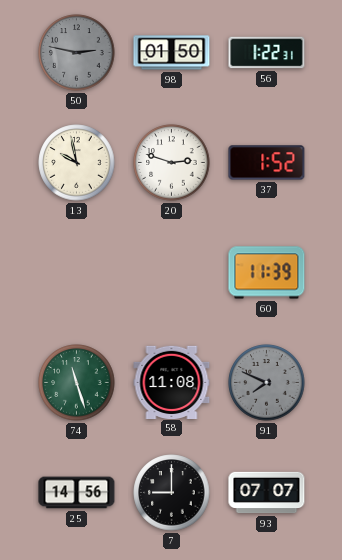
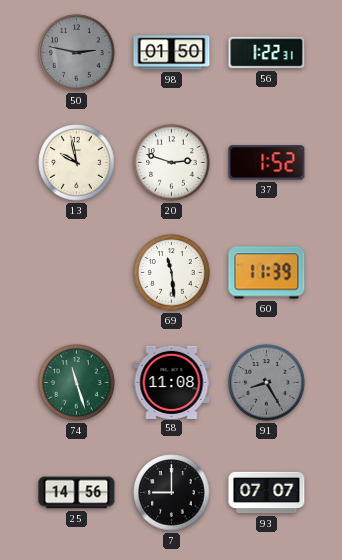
69: none -> 11:29
91: 7:49 -> 8:25
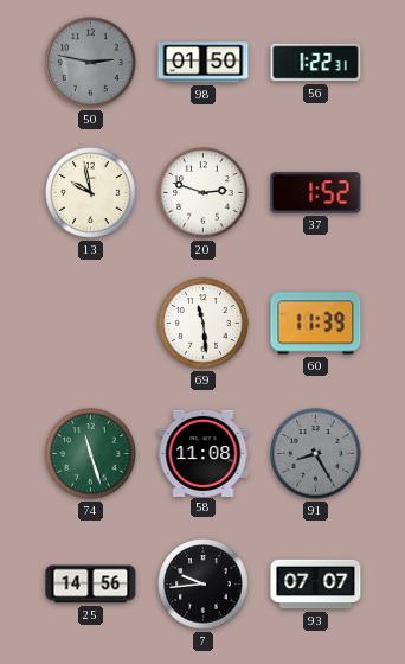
7: 9:00 -> 9:44
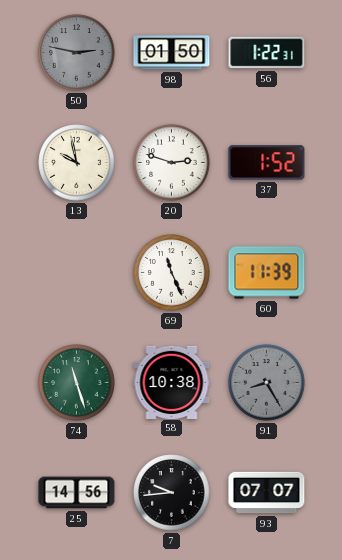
69: 11:29 -> 11:26
58: 11:08 -> 10:38
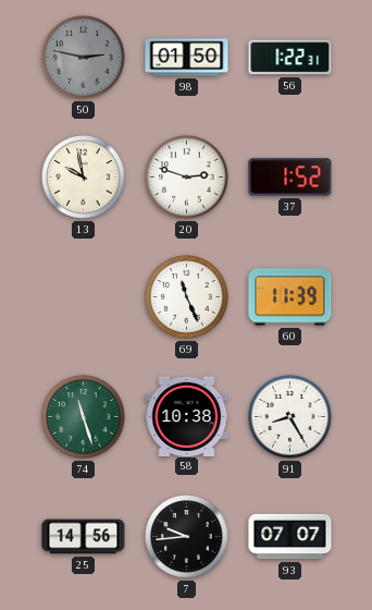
91 dial: grey -> white
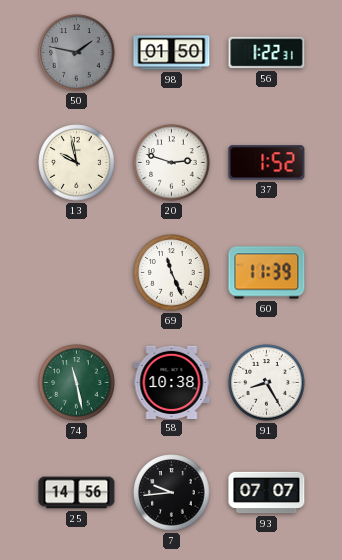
50: 2:47 -> 1:47
74: 11:27 -> 11:28
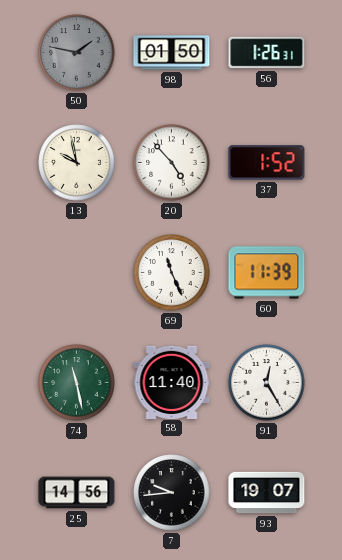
56: 1:22 -> 1:26
20: 2:48 -> 4:53
58: 10:38 -> 11:40
91: 8:25 -> 12:25
93: 07:07 -> 19:07
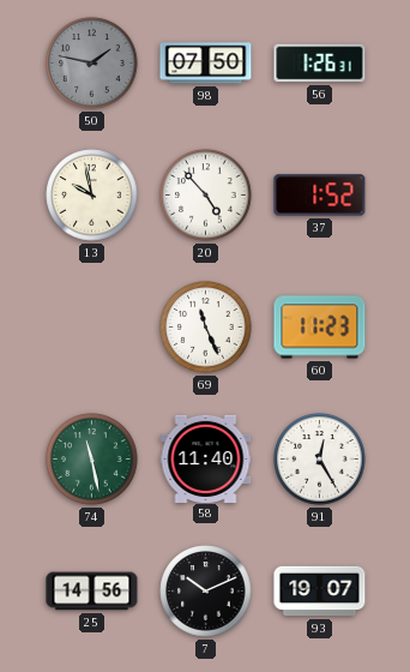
98: 01:50 -> 07:50
60: 11:39 -> 11:23
7: 9:44 -> 10:11
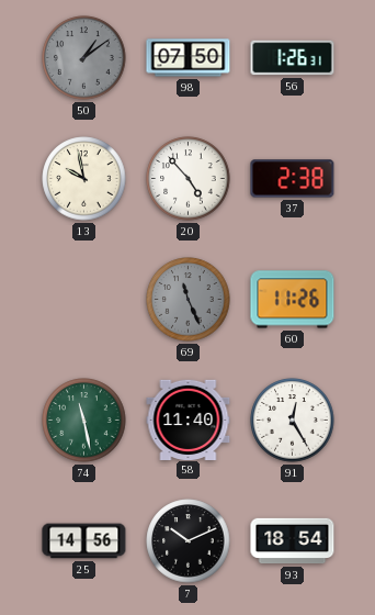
50: 1:47 -> 1:09
37: 1:52 -> 2:38
69 dial: white -> grey
60: 11:23 -> 11:26
93: 19:07 -> 18:54
